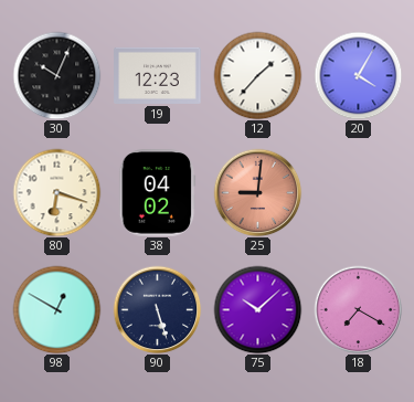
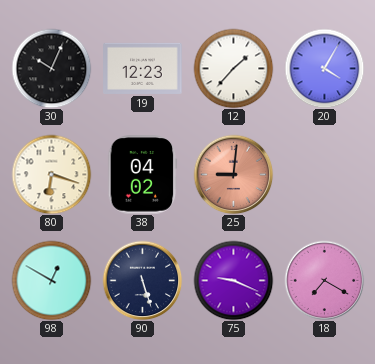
75: 10:08 -> 9:19
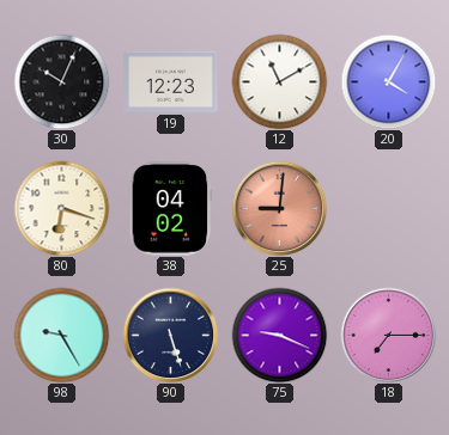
12: 1:37 -> 11:10
98: 12:50 -> 9:25
18: 7:20 -> 7:15
